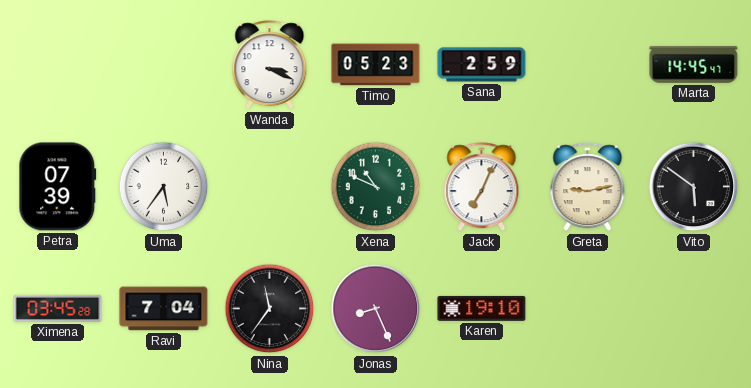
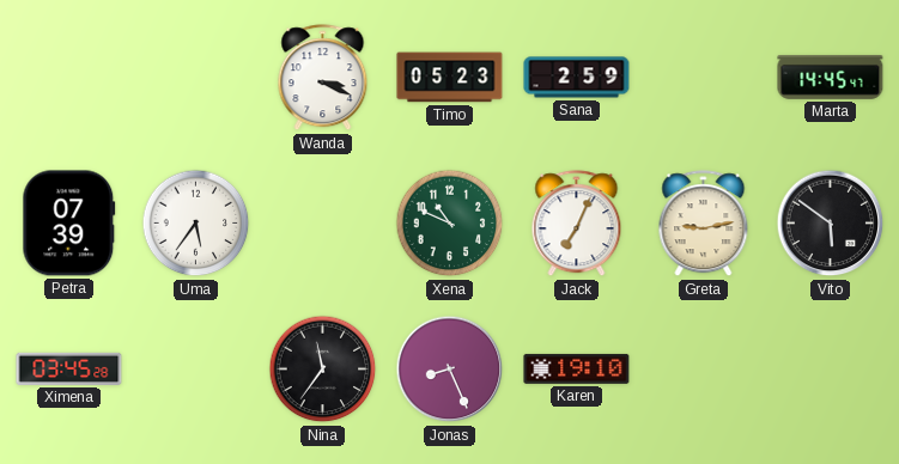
Ravi: 7:04 -> none
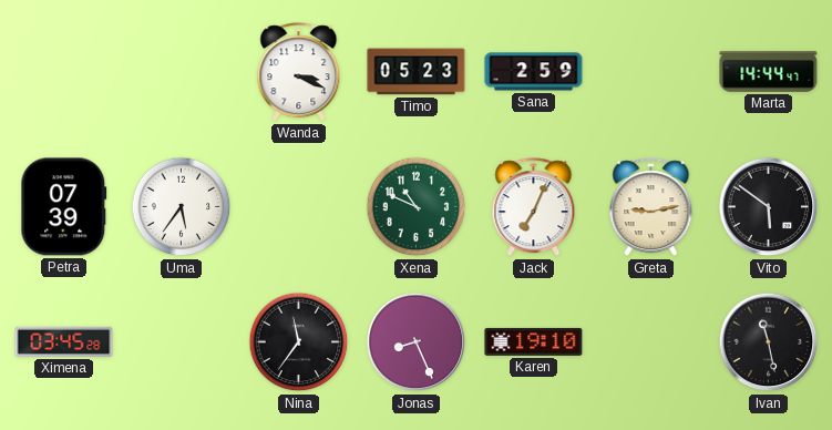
Marta: 14:45 -> 14:44
Ivan: none -> 11:28
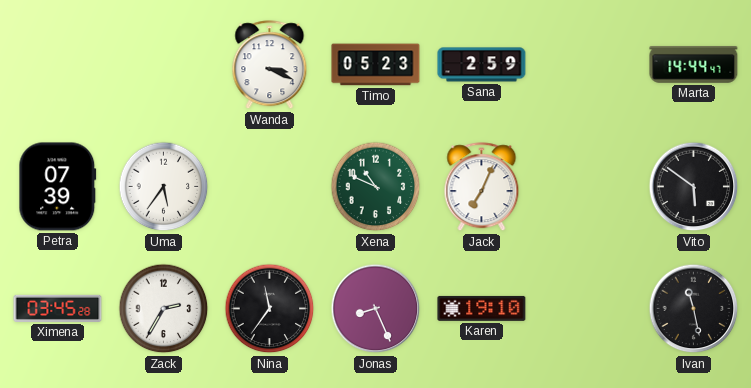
Greta: 9:13 -> none
Zack: none -> 2:35
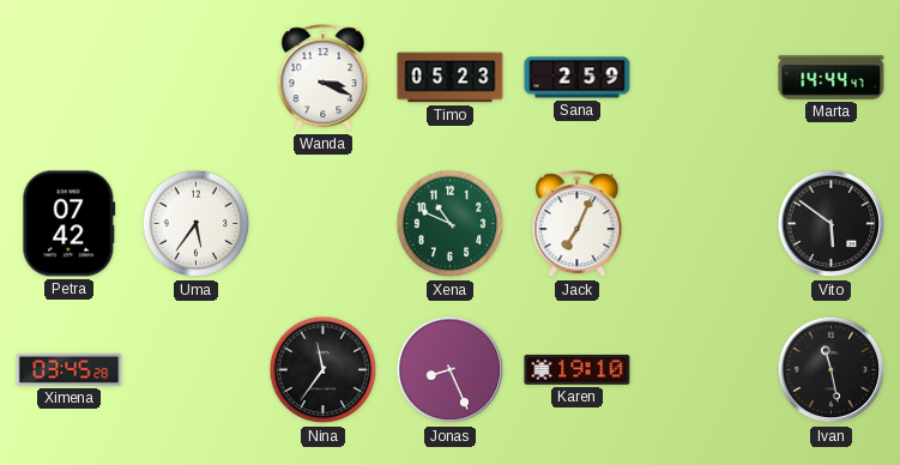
Petra: 07:39 -> 07:42
Zack: 2:35 -> none
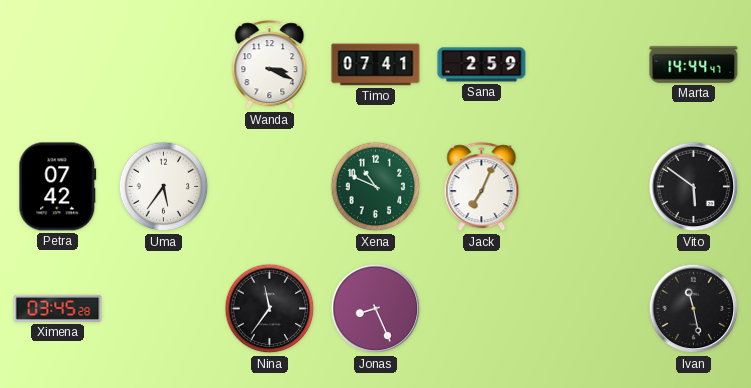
Timo: 05:23 -> 07:41
Karen: 19:10 -> none
